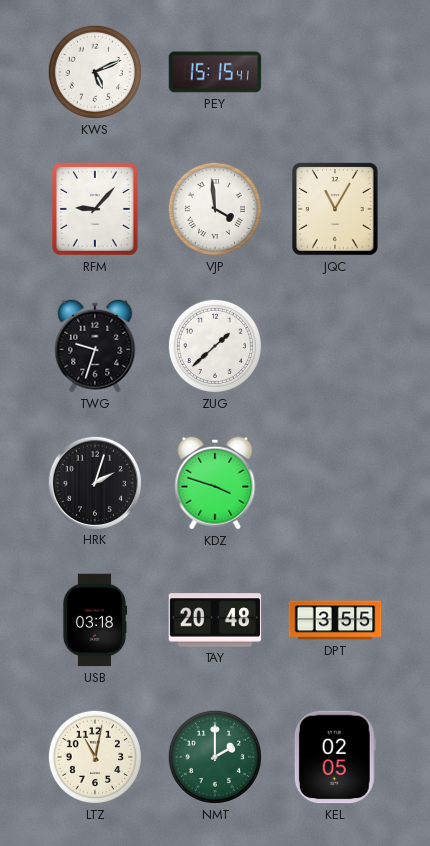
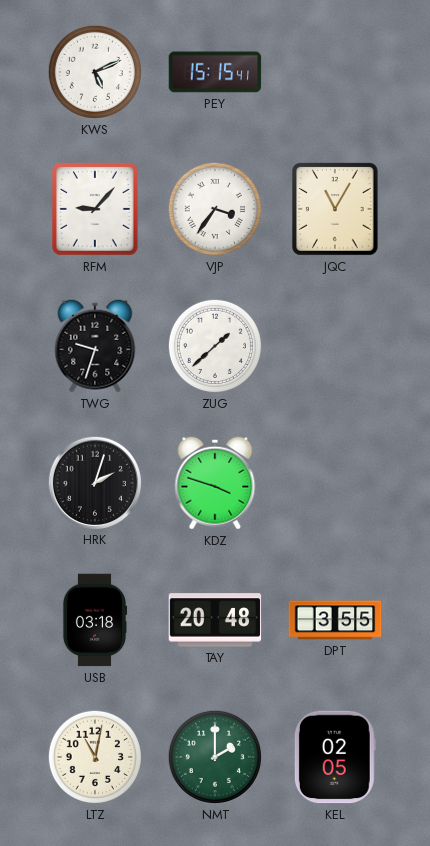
VJP: 3:59 -> 3:36
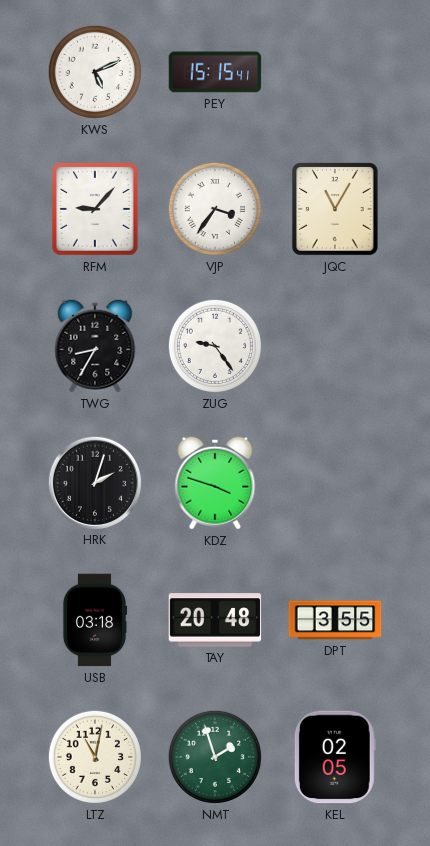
TWG: 9:33 -> 8:35
ZUG: 1:38 -> 9:24
NMT: 2:00 -> 1:57
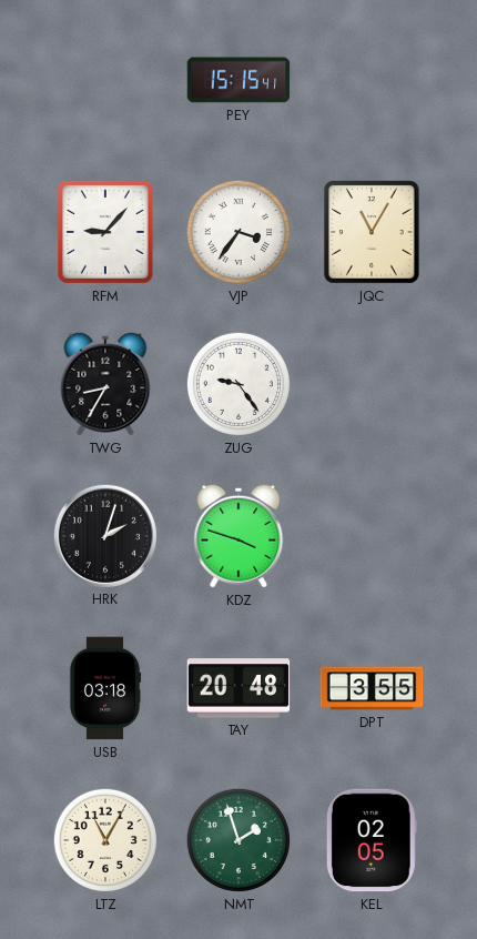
KWS: 5:11 -> none
LTZ: 11:02 -> 11:05
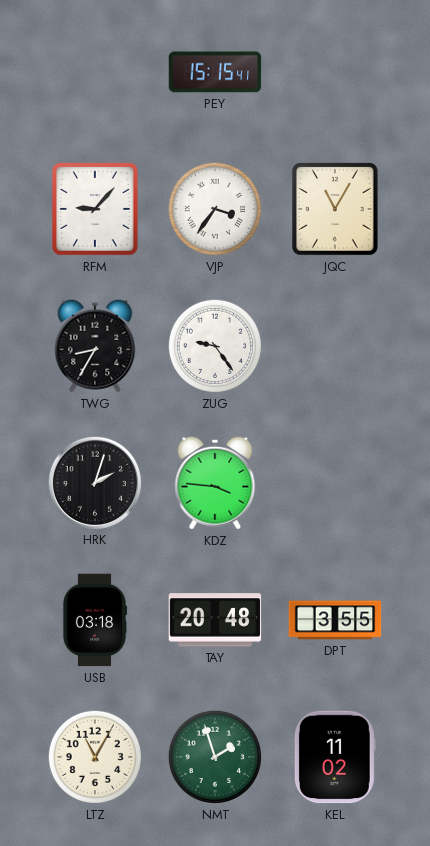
KDZ: 3:48 -> 3:46
KEL: 02:05 -> 11:02
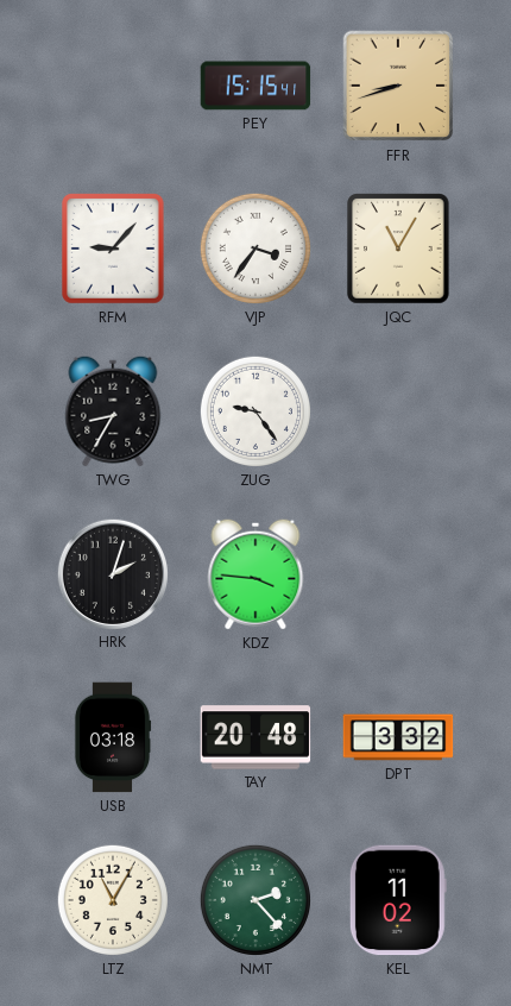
FFR: none -> 8:42
DPT: 3:55 -> 3:32
NMT: 1:57 -> 2:23
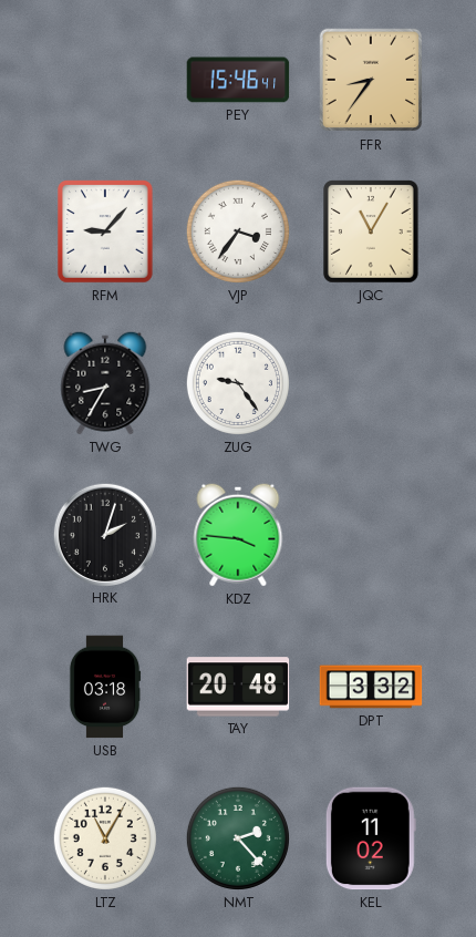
PEY: 15:15 -> 15:46
FFR: 8:42 -> 8:36
